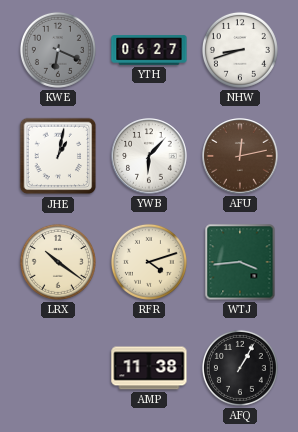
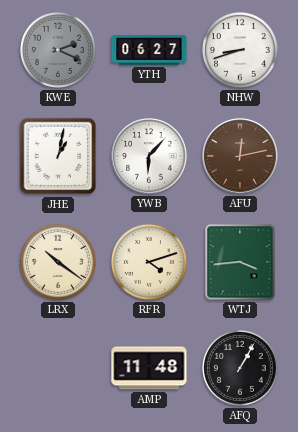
KWE: 6:19 -> 2:19
AMP: 11:38 -> 11:48
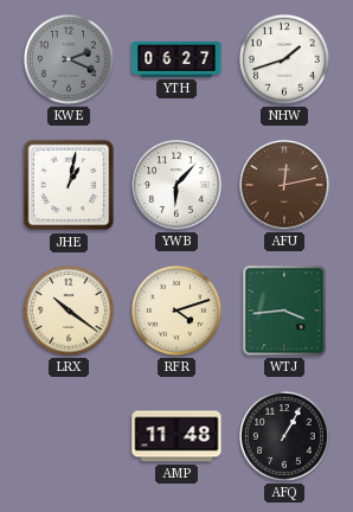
NHW: 8:42 -> 1:42
